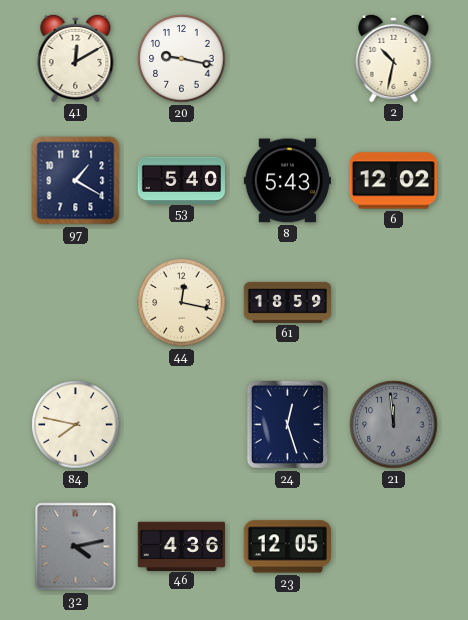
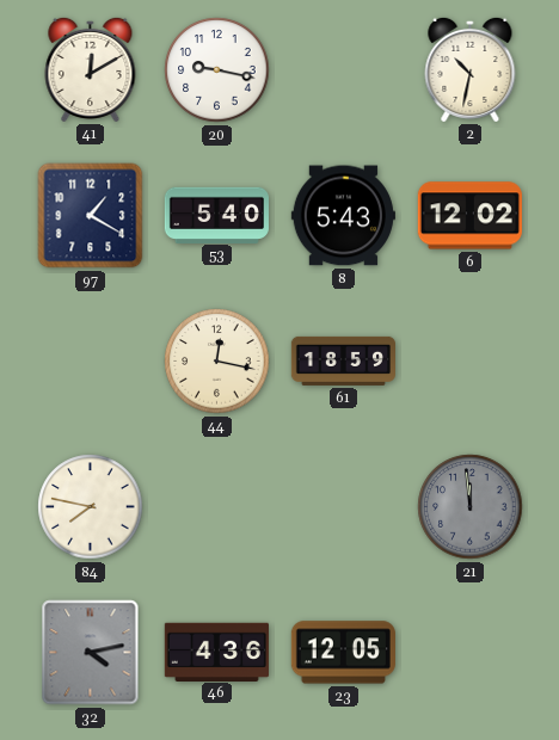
24: 12:27 -> none
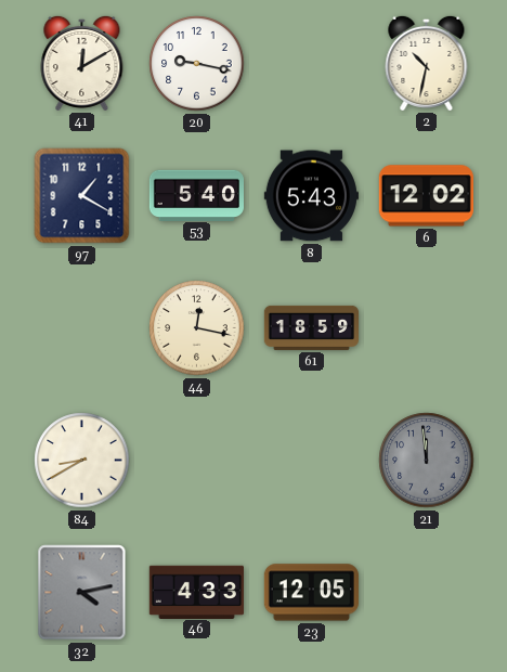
84: 7:47 -> 8:40
46: 4:36 -> 4:33
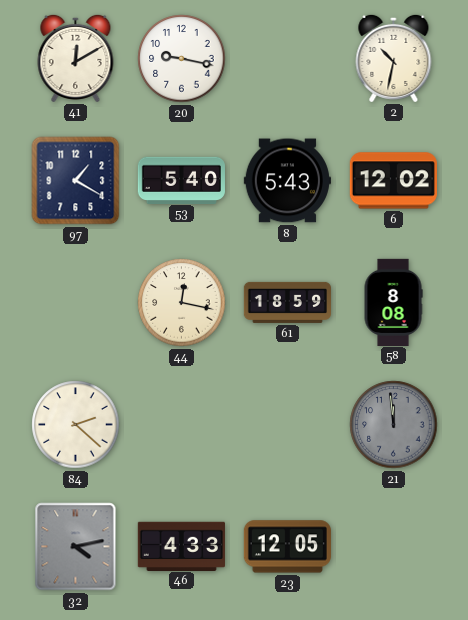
58: none -> 8:08
84: 8:40 -> 2:22
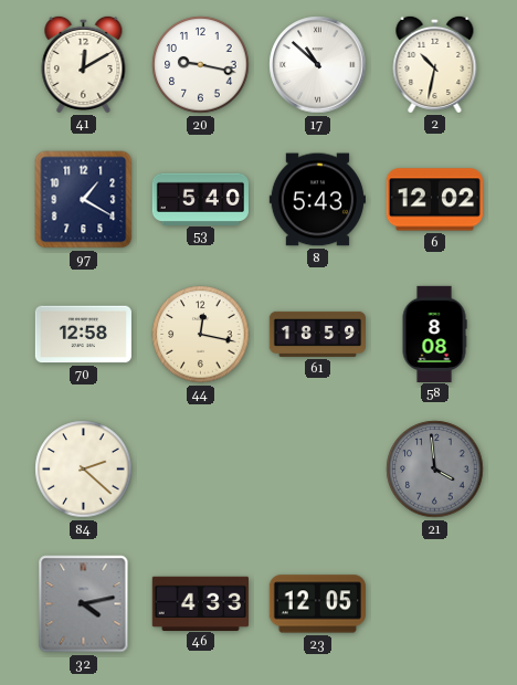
17: none -> 10:52
70: none -> 12:58
21: 11:59 -> 3:59
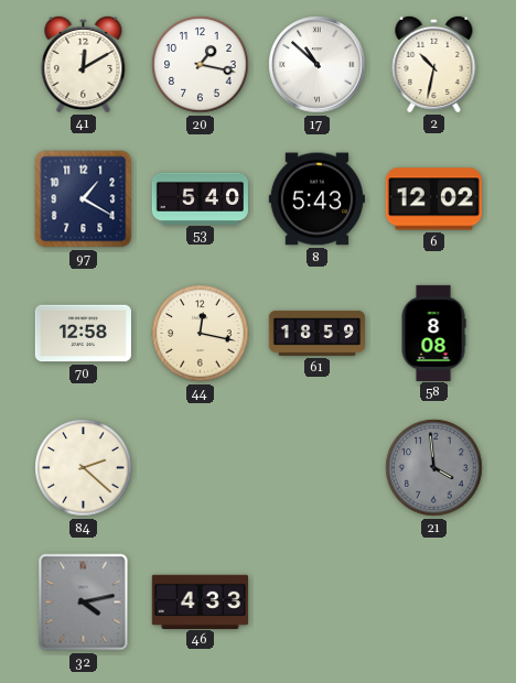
20: 9:17 -> 1:17
23: 12:05 -> none
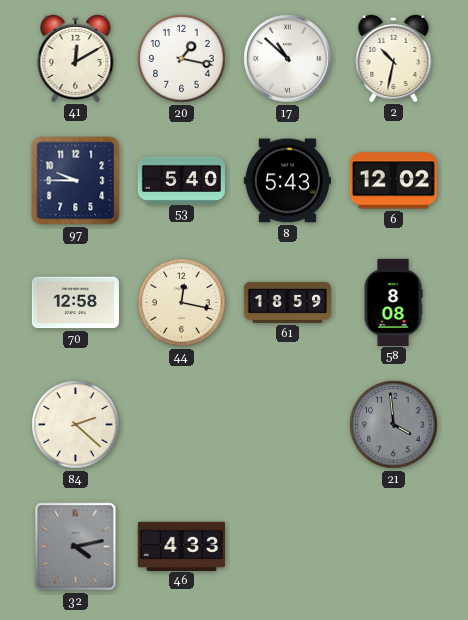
97: 1:20 -> 9:45
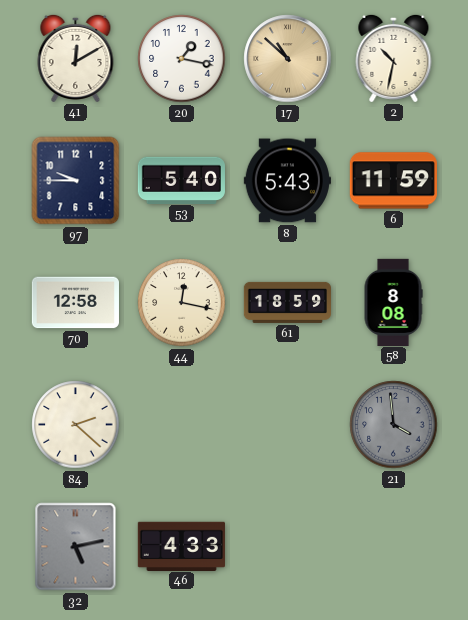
17 dial: white -> champagne
6: 12:02 -> 11:59
32: 4:13 -> 5:13
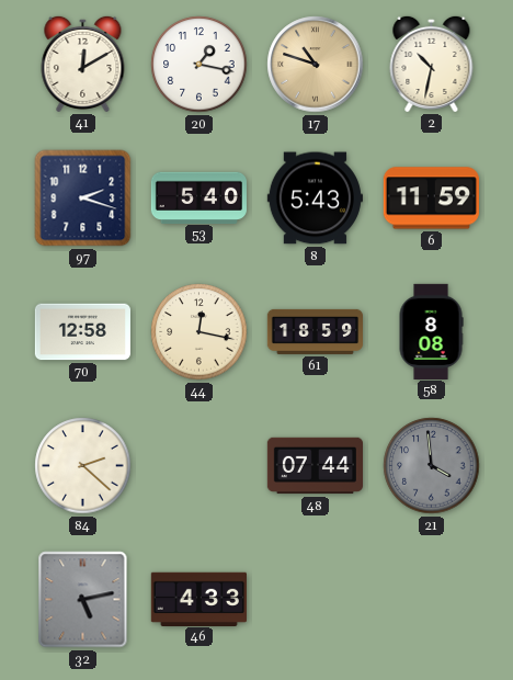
17: 10:52 -> 10:48
97: 9:45 -> 2:18
48: none -> 07:44
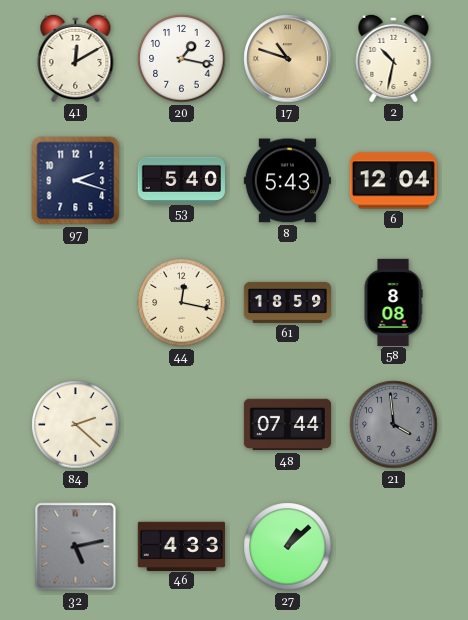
6: 11:59 -> 12:04
70: 12:58 -> none
27: none -> 1:08
